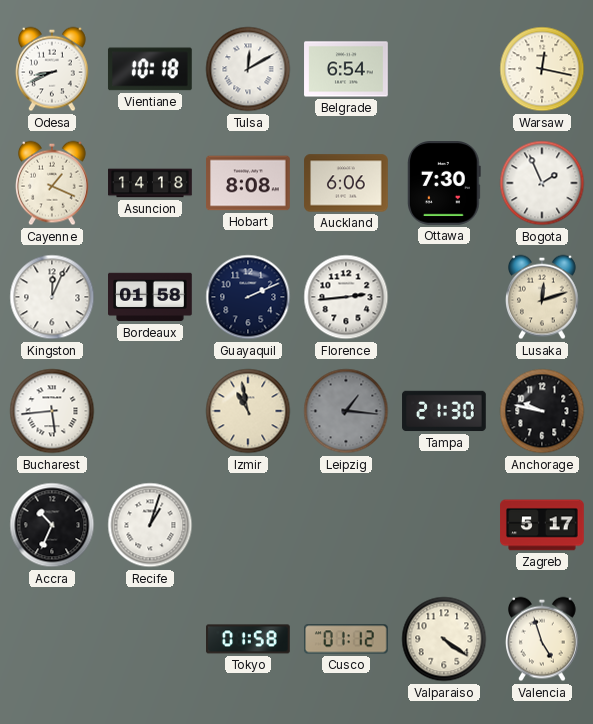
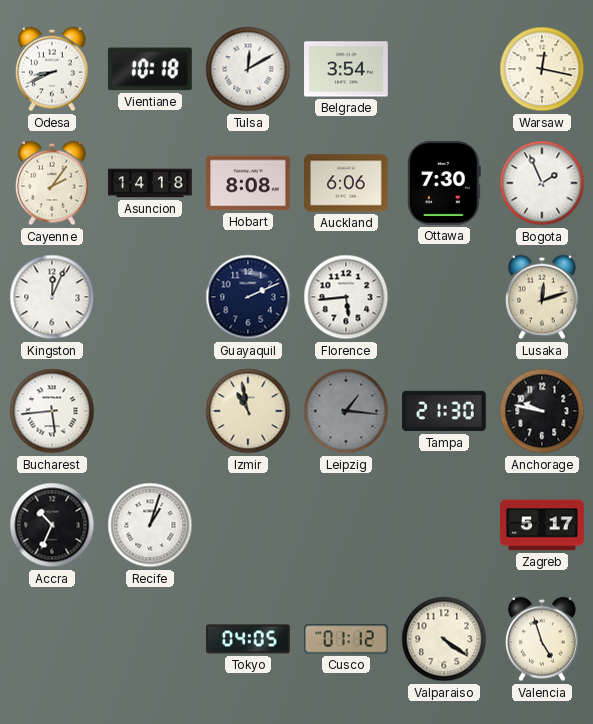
Belgrade: 6:54 -> 3:54
Cayenne: 1:19 -> 2:06
Bordeaux: 01:58 -> none
Florence: 2:44 -> 5:44
Tokyo: 01:58 -> 04:05
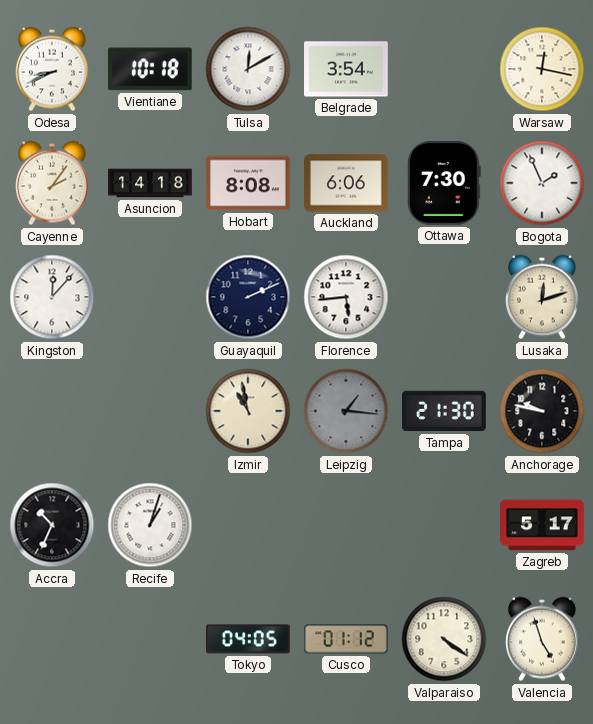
Kingston: 12:04 -> 12:07
Bucharest: 5:44 -> none
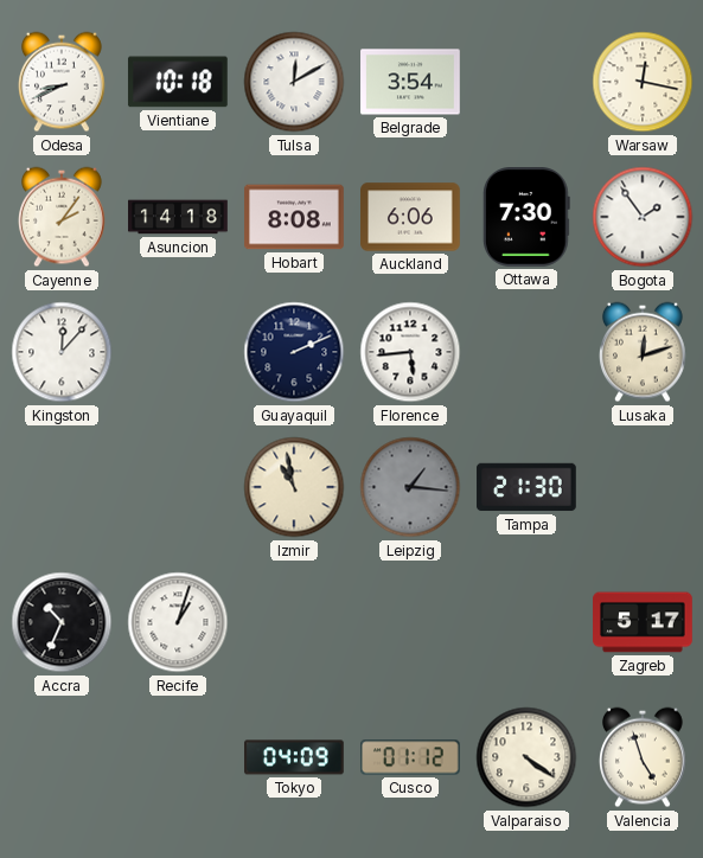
Bogota: 1:56 -> 1:54
Anchorage: 9:47 -> none
Tokyo: 04:05 -> 04:09
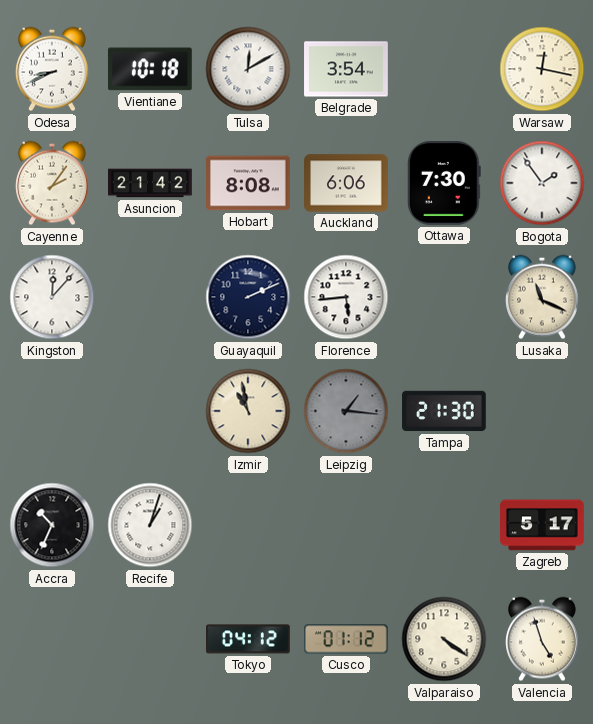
Asuncion: 14:18 -> 21:42
Lusaka: 12:12 -> 11:19
Tokyo: 04:09 -> 04:12
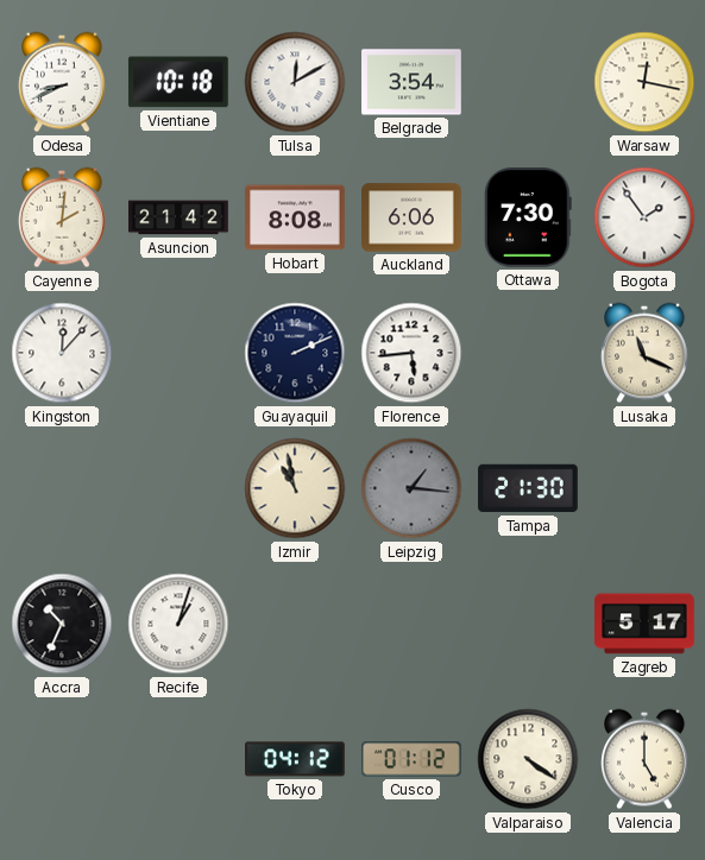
Cayenne: 2:06 -> 2:01
Valencia: 4:57 -> 5:00
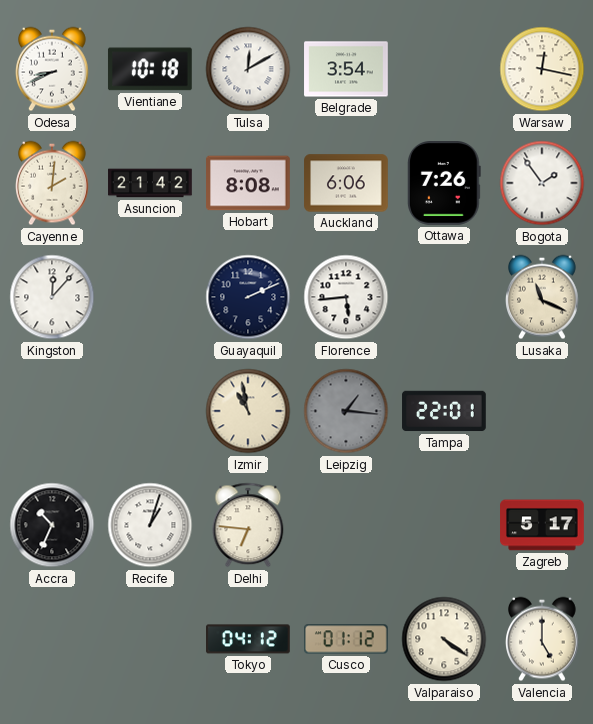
Ottawa: 7:30 -> 7:26
Tampa: 21:30 -> 22:01
Delhi: none -> 6:46
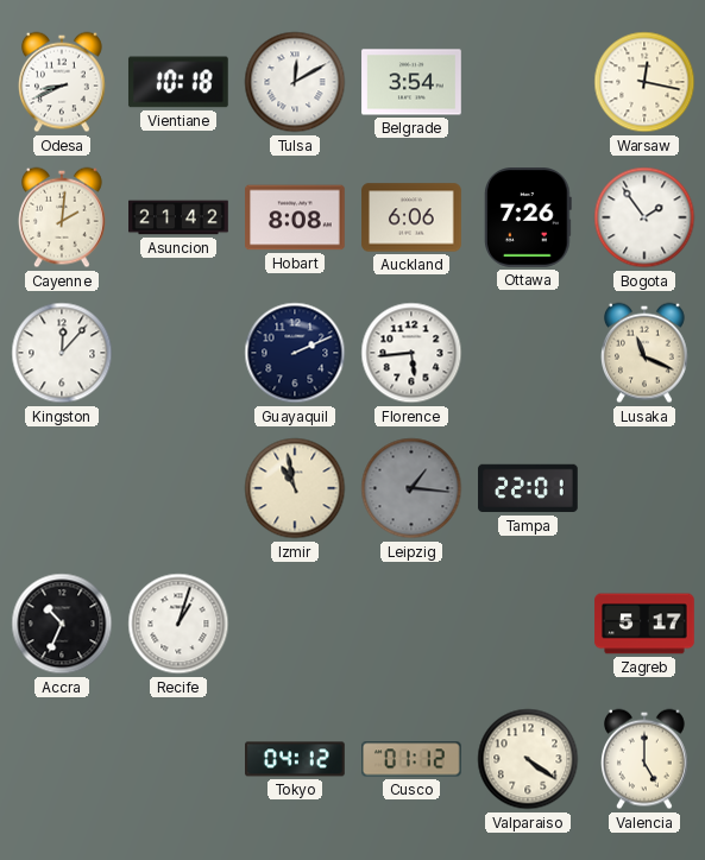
Delhi: 6:46 -> none
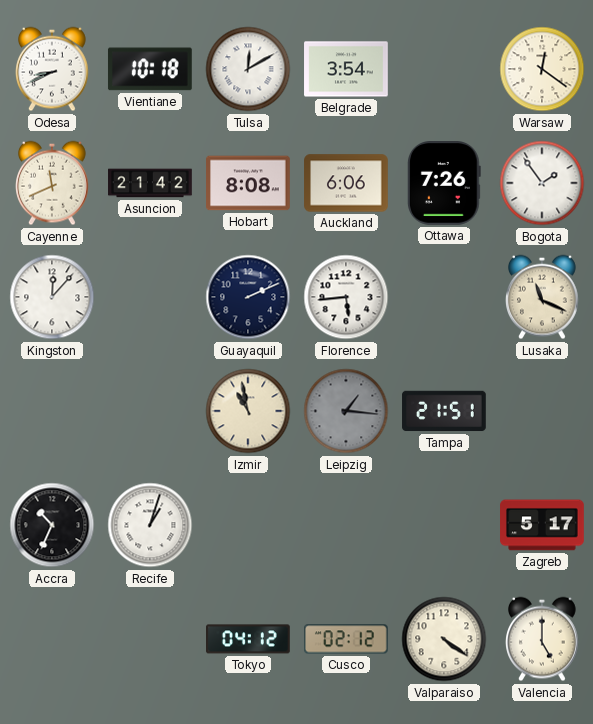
Warsaw: 12:17 -> 12:21
Cayenne: 2:01 -> 11:41
Tampa: 22:01 -> 21:51
Cusco: 01:12 -> 02:12
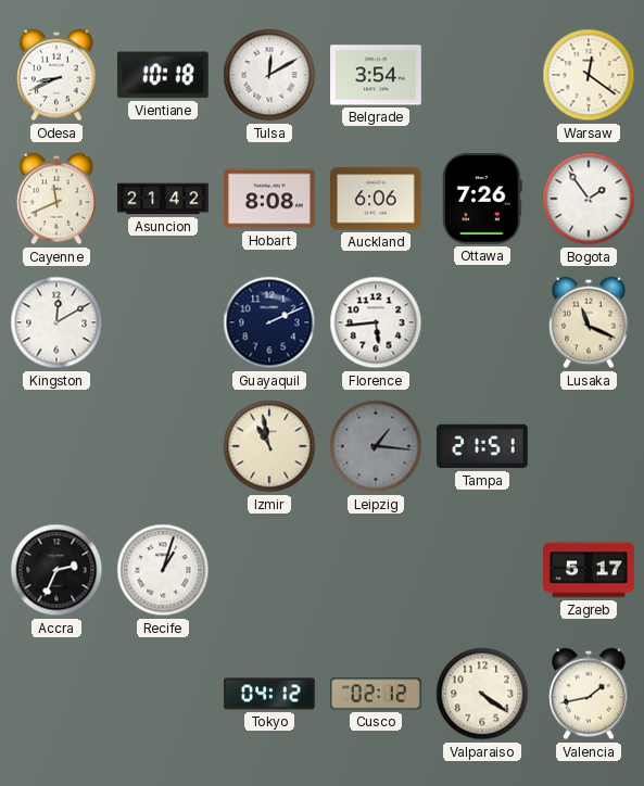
Kingston: 12:07 -> 12:10
Accra: 10:34 -> 2:34
Valencia: 5:00 -> 1:43
